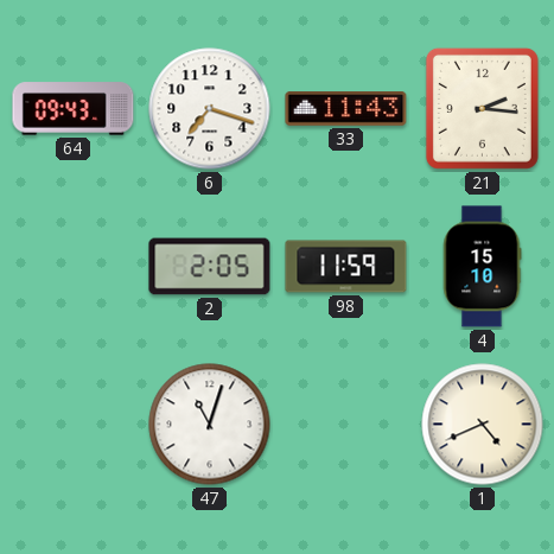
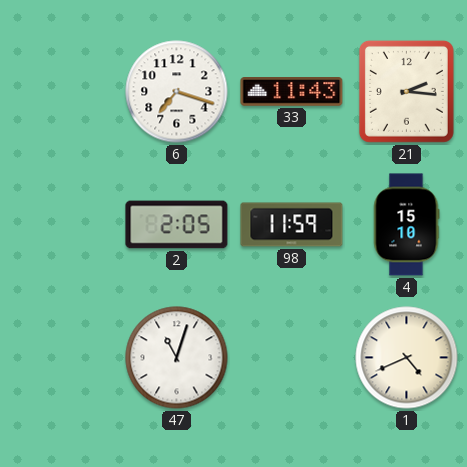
64: 09:43 -> none
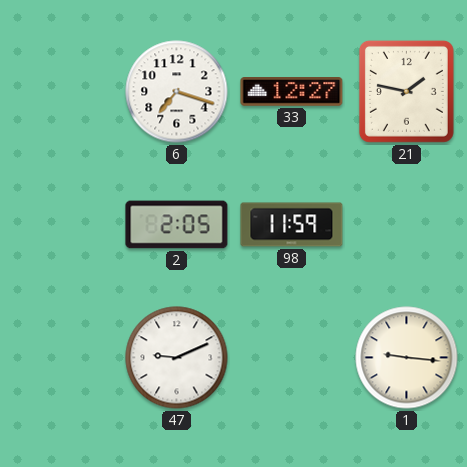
33: 11:43 -> 12:27
21: 2:16 -> 1:47
4: 15:10 -> none
47: 11:03 -> 9:11
1: 4:41 -> 9:16
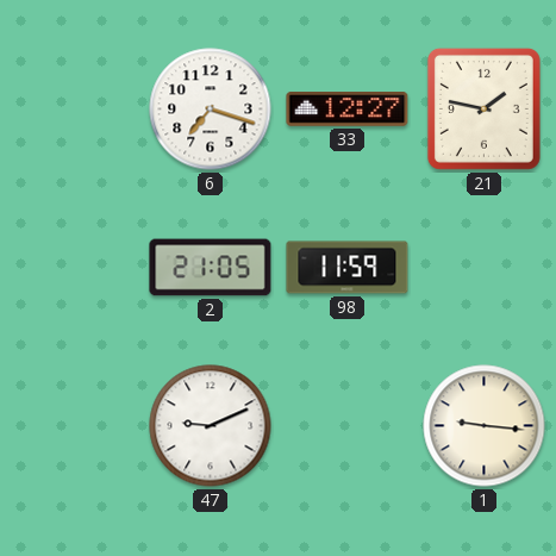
2: 2:05 -> 21:05
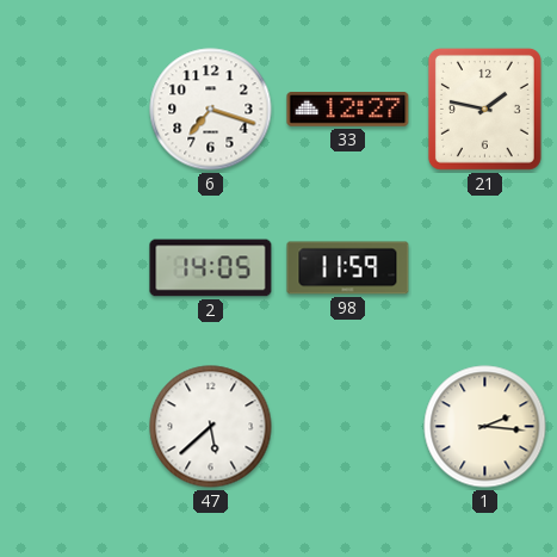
2: 21:05 -> 14:05
47: 9:11 -> 5:38
1: 9:16 -> 2:16
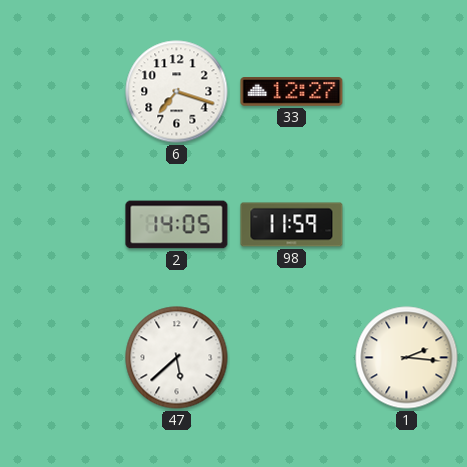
21: 1:47 -> none
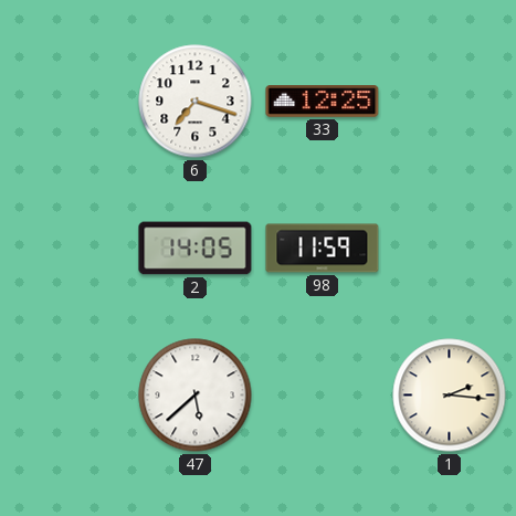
33: 12:27 -> 12:25
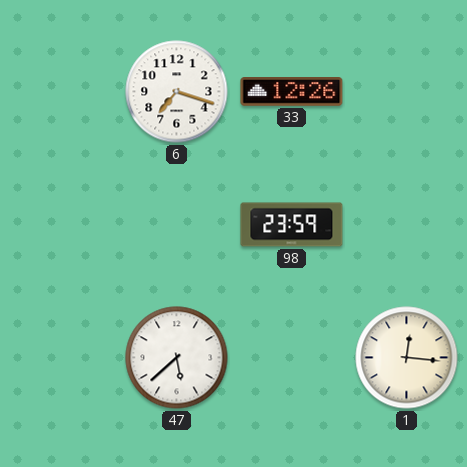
33: 12:25 -> 12:26
2: 14:05 -> none
98: 11:59 -> 23:59
1: 2:16 -> 12:16
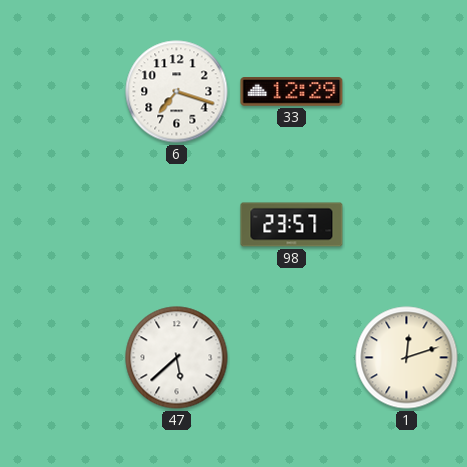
33: 12:26 -> 12:29
98: 23:59 -> 23:57
1: 12:16 -> 12:12
